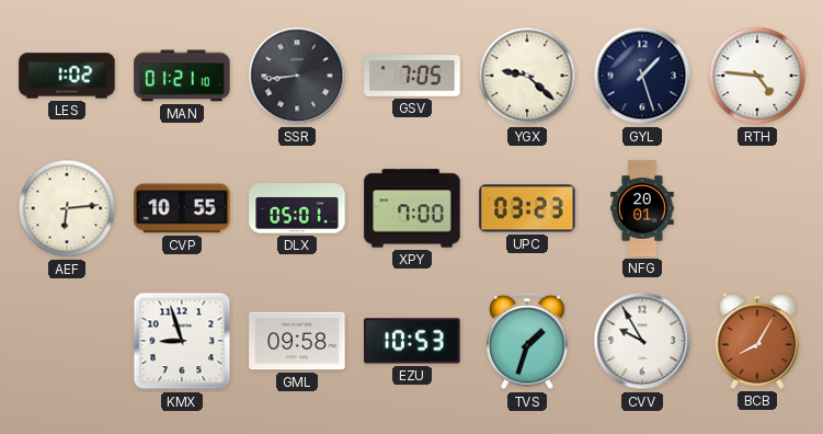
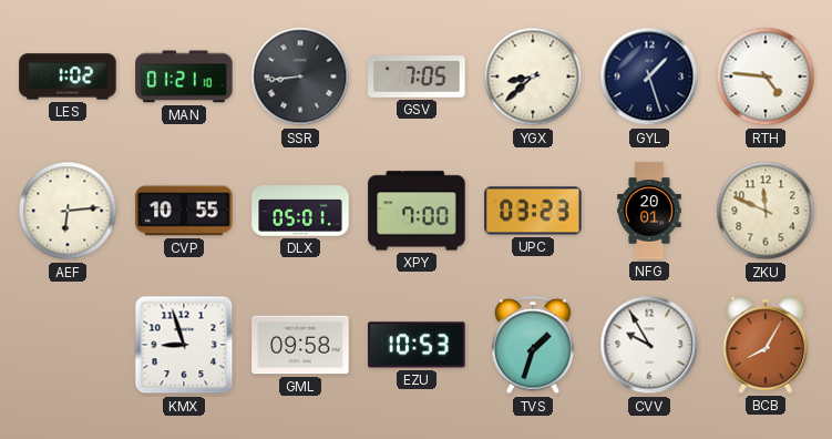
YGX: 9:22 -> 8:38
ZKU: none -> 11:49
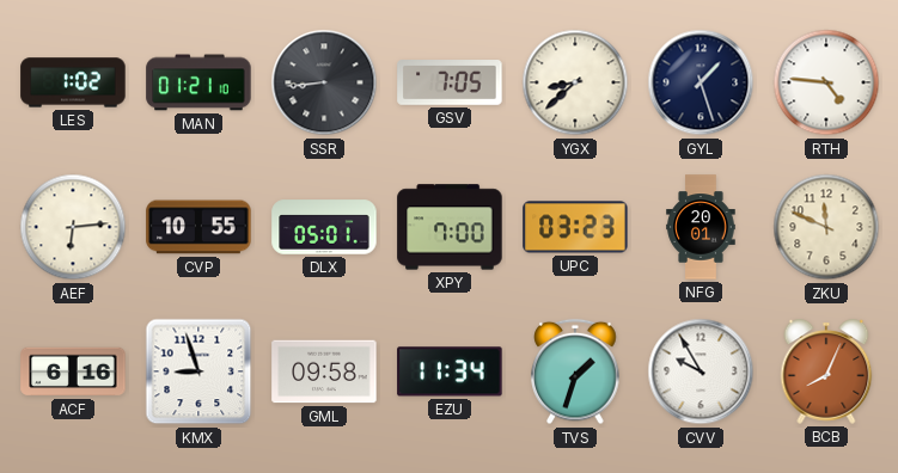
ACF: none -> 6:16
EZU: 10:53 -> 11:34
BCB: 8:05 -> 8:04
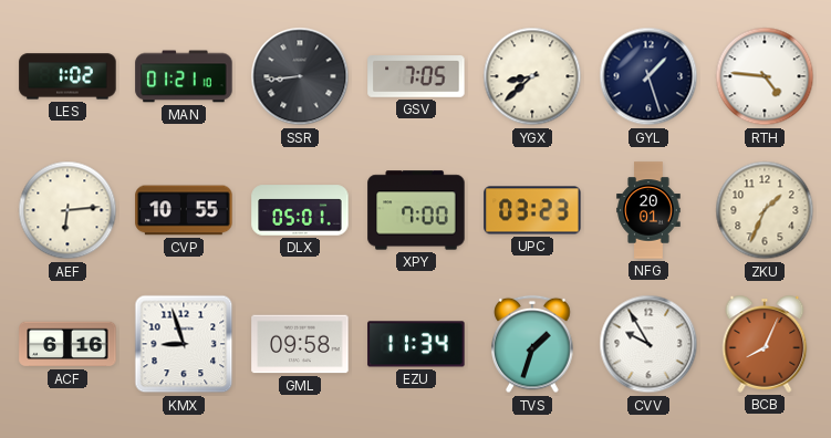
ZKU: 11:49 -> 1:34
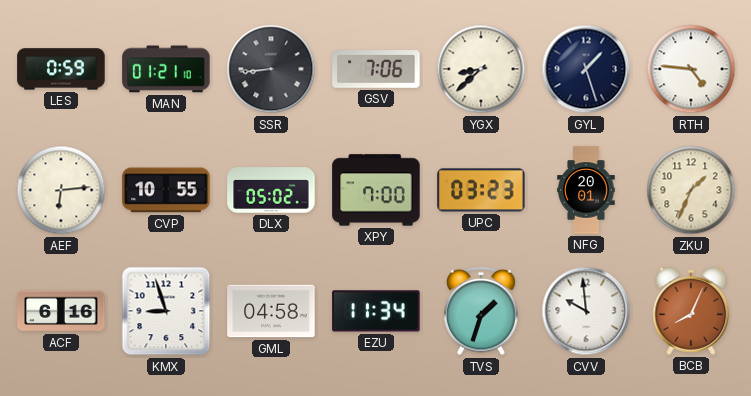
LES: 1:02 -> 0:59
GSV: 7:05 -> 7:06
DLX: 05:01 -> 05:02
GML: 09:58 -> 04:58
CVV: 9:55 -> 9:59
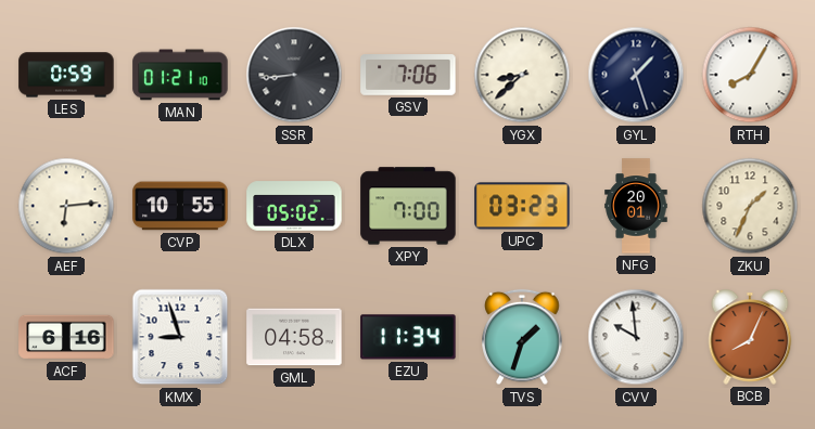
RTH: 4:46 -> 8:05
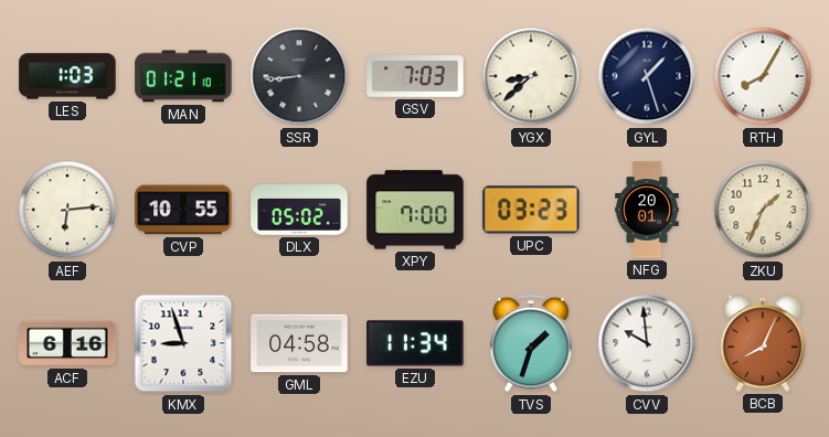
LES: 0:59 -> 1:03
GSV: 7:06 -> 7:03
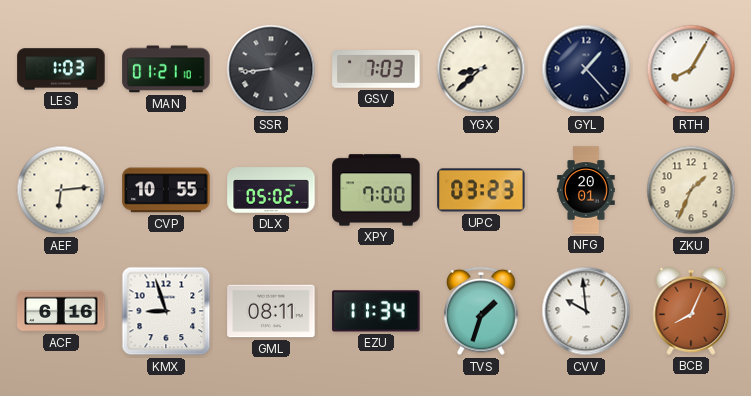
GYL: 1:27 -> 1:23
GML: 04:58 -> 08:11
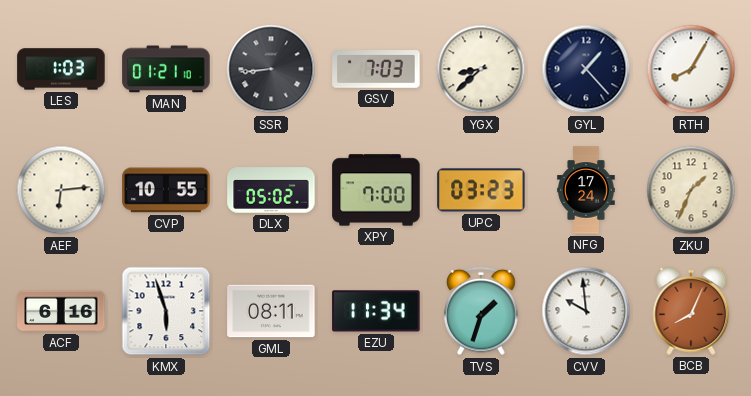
NFG: 20:01 -> 17:24
KMX: 8:57 -> 5:57
